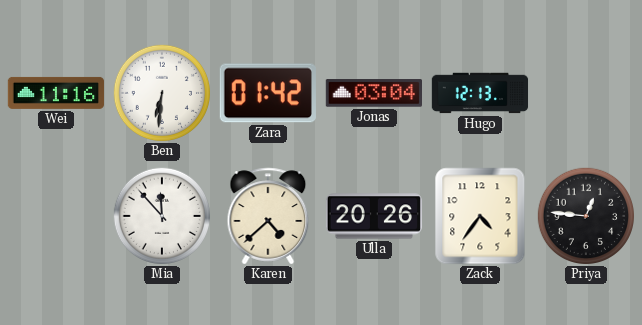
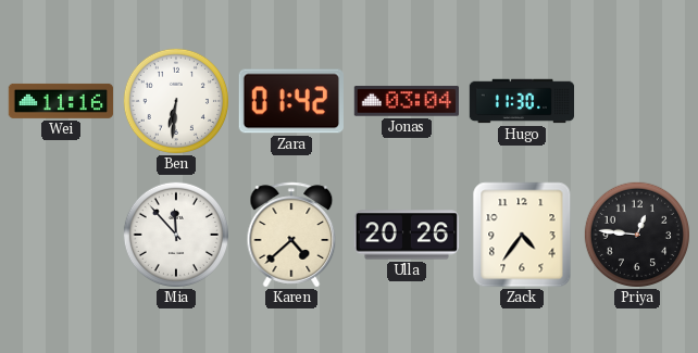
Hugo: 12:13 -> 11:30
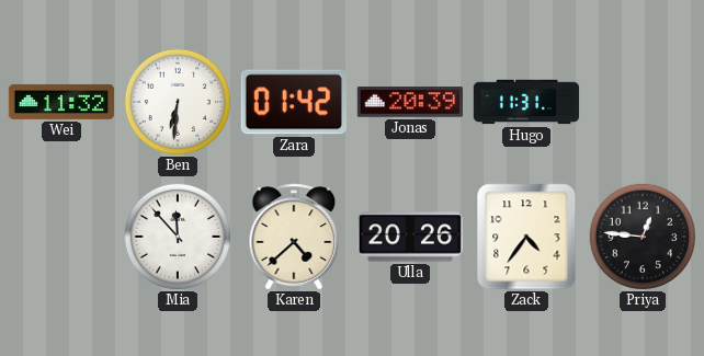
Wei: 11:16 -> 11:32
Jonas: 03:04 -> 20:39
Hugo: 11:30 -> 11:31
